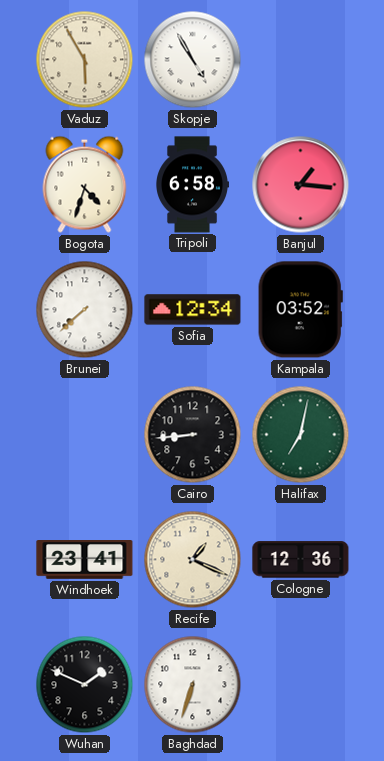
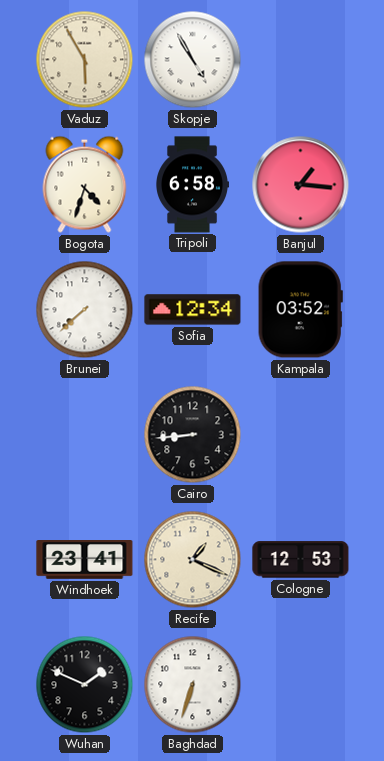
Halifax: 7:02 -> none
Cologne: 12:36 -> 12:53
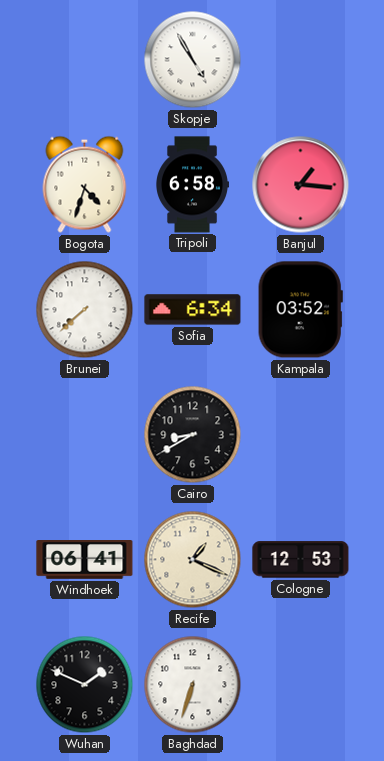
Vaduz: 5:55 -> none
Sofia: 12:34 -> 6:34
Cairo: 8:44 -> 8:40
Windhoek: 23:41 -> 06:41
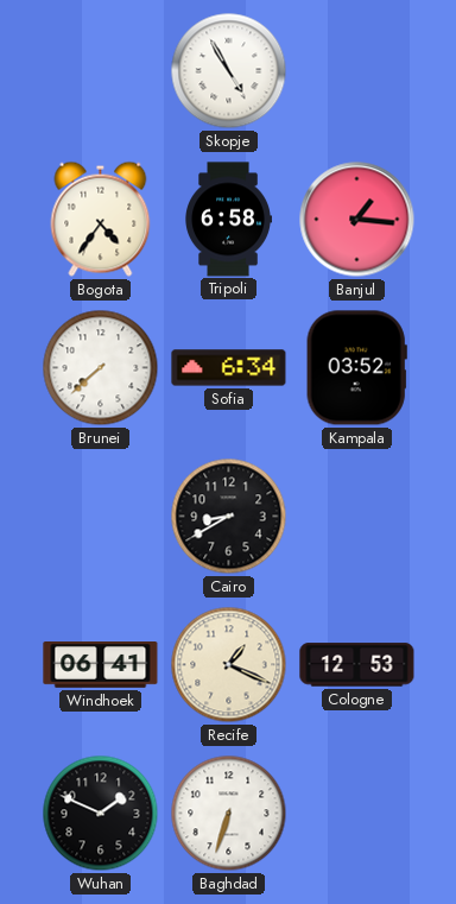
Bogota: 4:33 -> 4:36
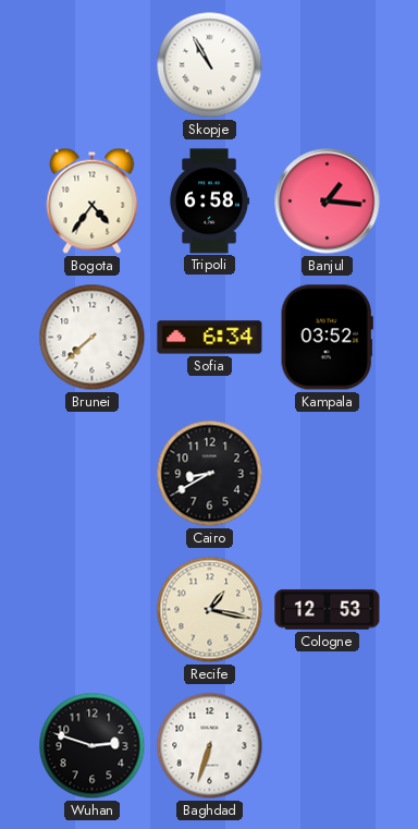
Skopje: 4:55 -> 10:55
Windhoek: 06:41 -> none
Recife: 1:19 -> 1:17
Wuhan: 1:49 -> 2:48
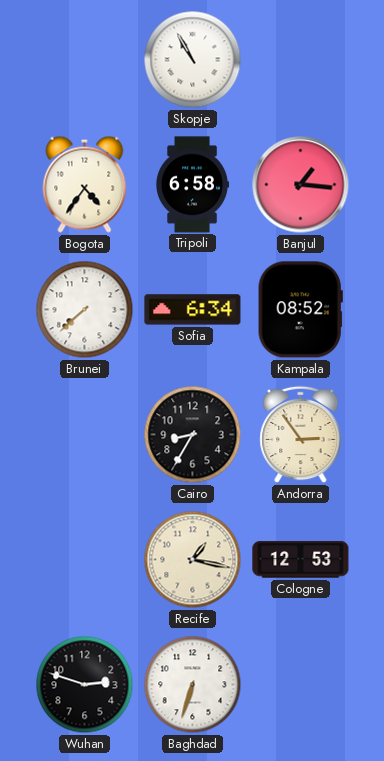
Kampala: 03:52 -> 08:52
Cairo: 8:40 -> 8:35
Andorra: none -> 2:54
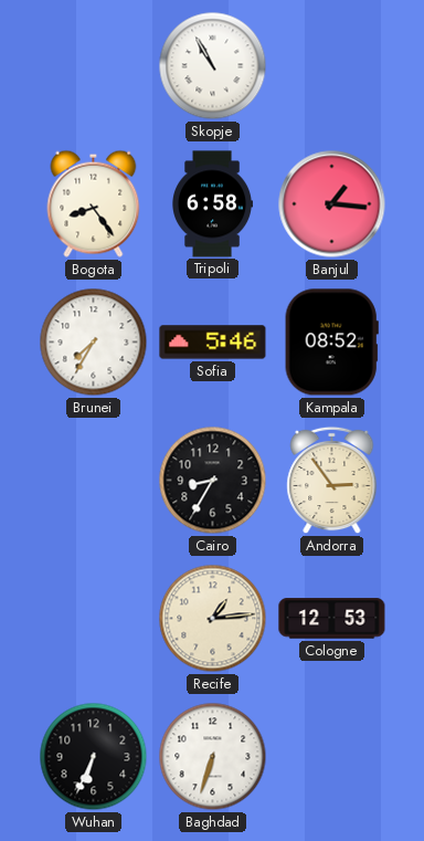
Bogota: 4:36 -> 8:24
Brunei: 7:38 -> 7:35
Sofia: 6:34 -> 5:46
Recife: 1:17 -> 1:14
Wuhan: 2:48 -> 6:34
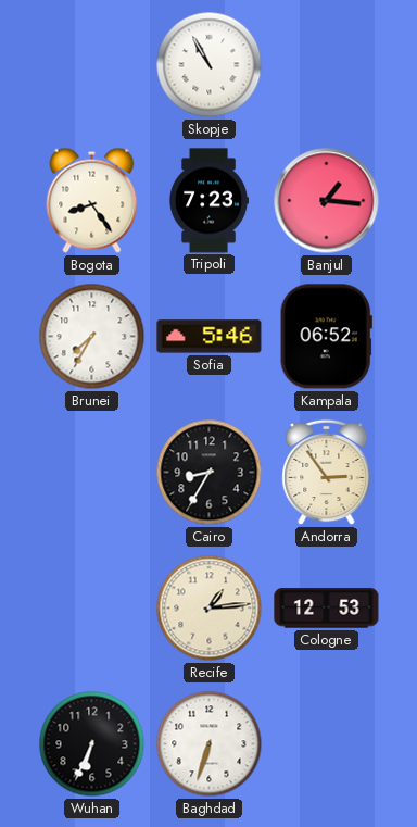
Tripoli: 6:58 -> 7:23
Kampala: 08:52 -> 06:52
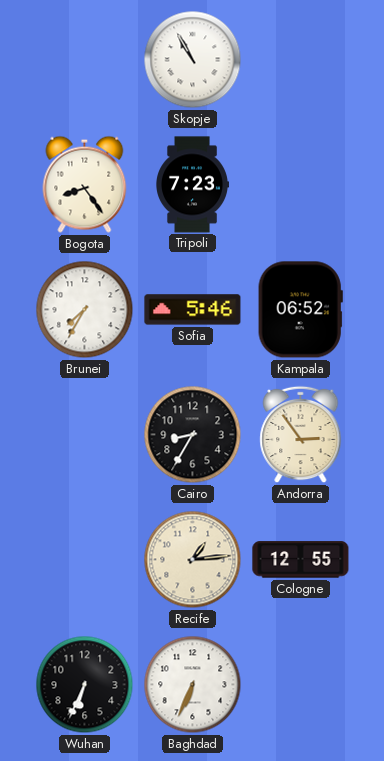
Banjul: 1:16 -> none
Cologne: 12:53 -> 12:55
Baghdad: 6:33 -> 6:34
